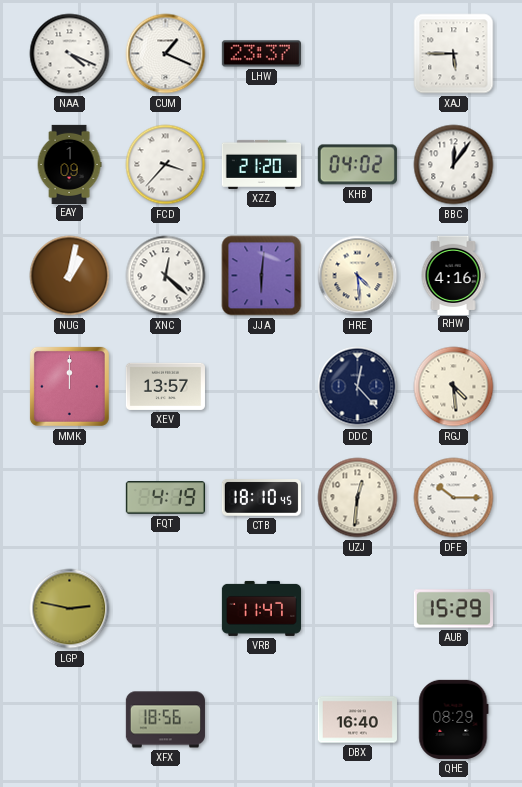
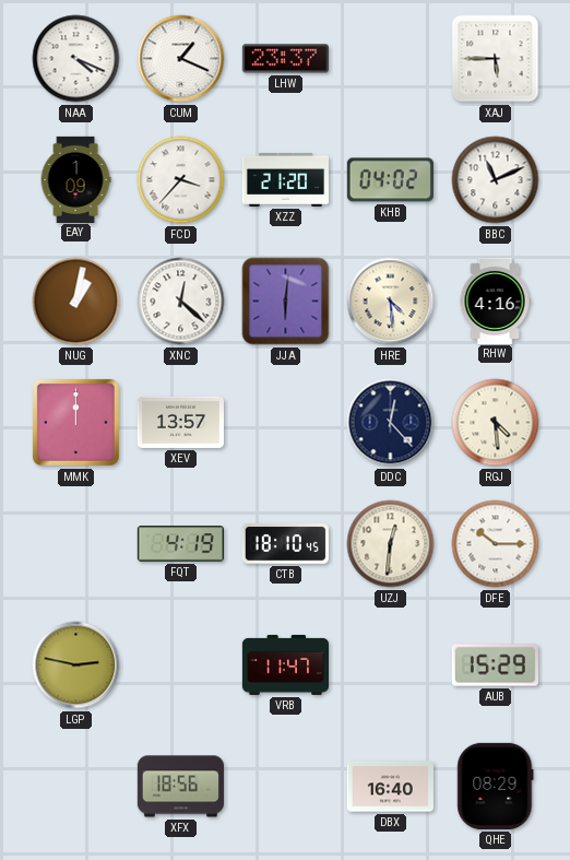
BBC: 12:06 -> 11:11
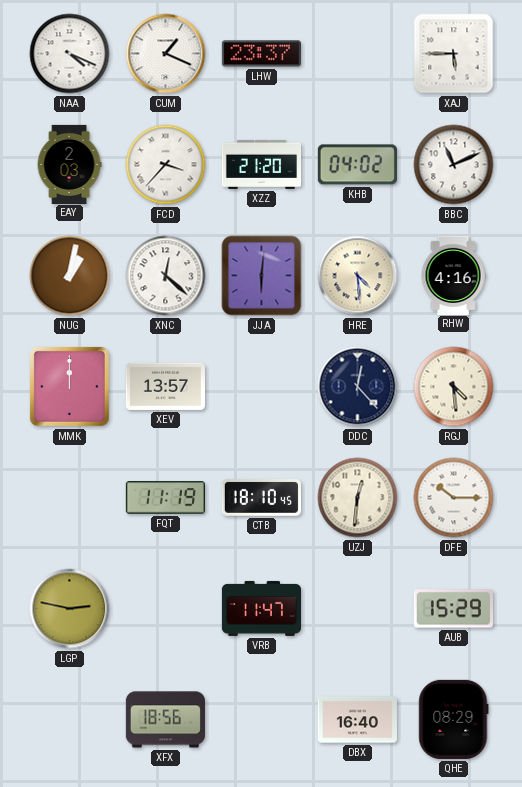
EAY: 1:09 -> 2:03
FQT: 4:19 -> 11:19
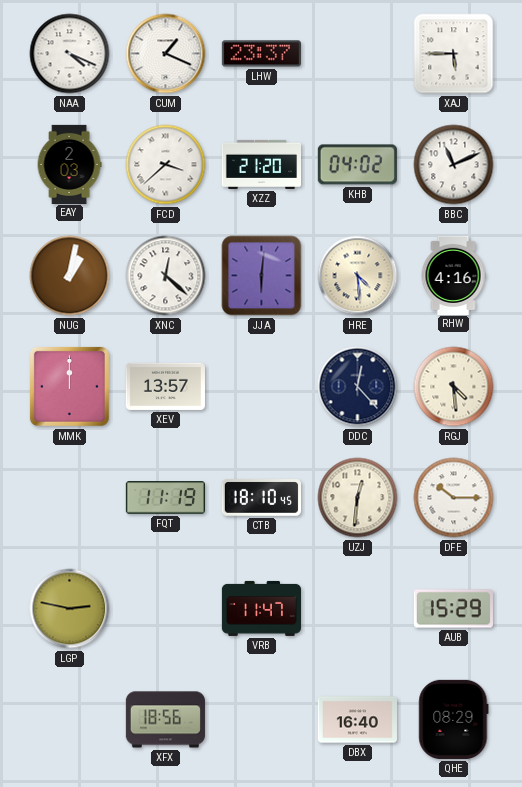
FCD: 3:37 -> 3:38
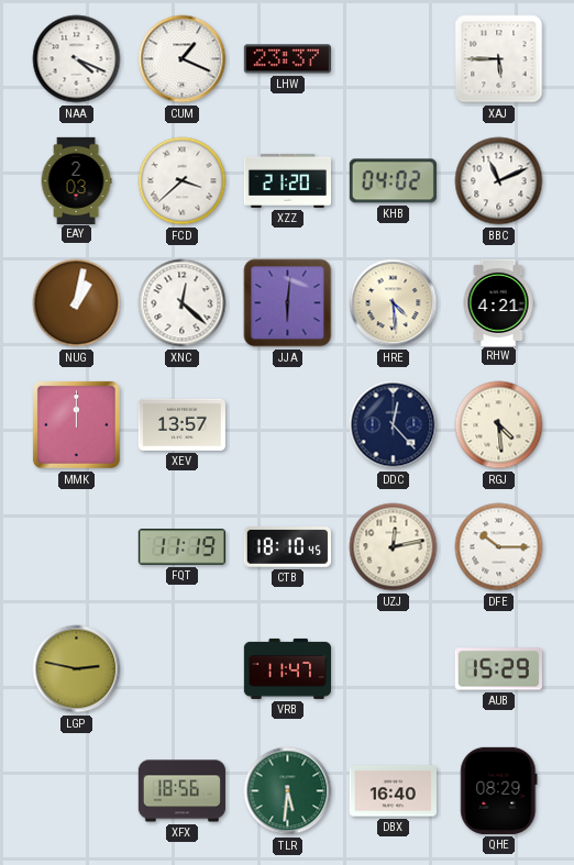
RHW: 4:16 -> 4:21
UZJ: 12:31 -> 12:13
TLR: none -> 5:31
